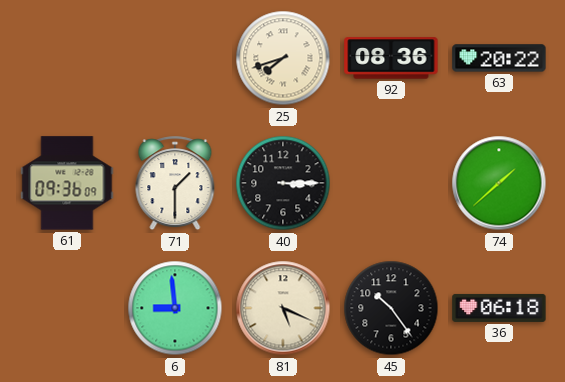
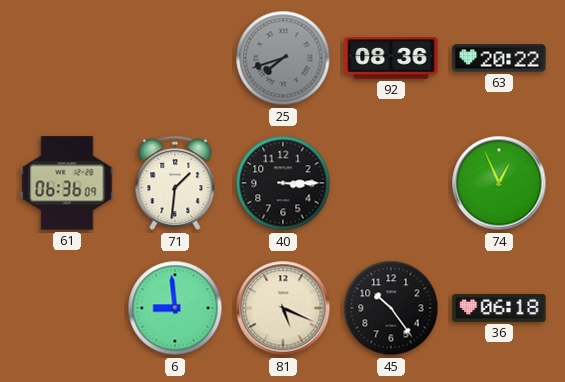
25 dial: cream -> grey
61: 09:36 -> 06:36
71: 1:30 -> 1:31
74: 1:38 -> 12:56
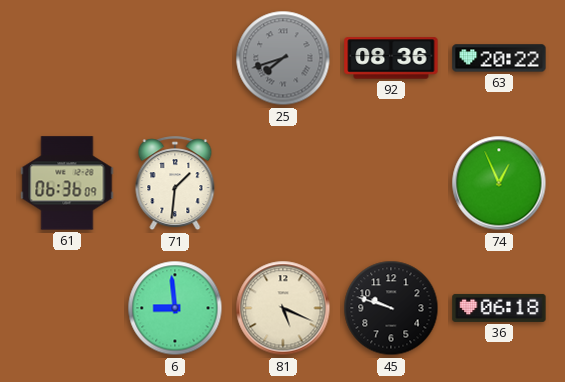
40: 3:15 -> none
45: 10:24 -> 9:48
